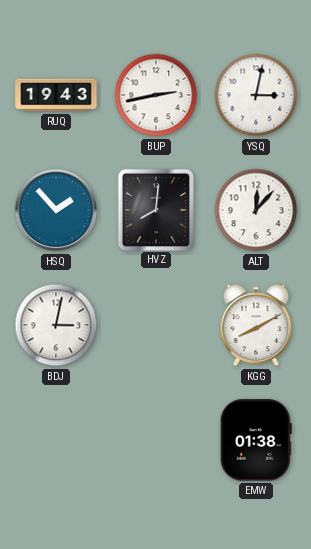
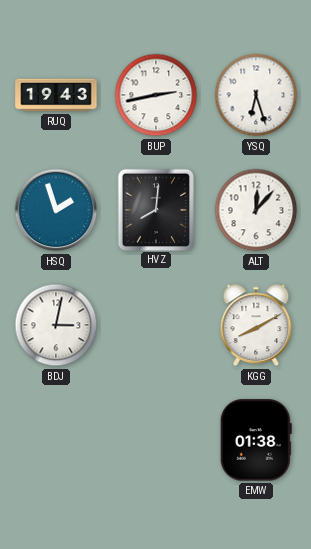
YSQ: 3:02 -> 6:27
HSQ: 1:53 -> 1:57
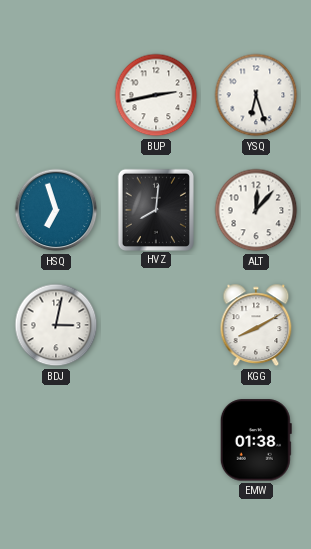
RUQ: 19:43 -> none
HSQ: 1:57 -> 6:57
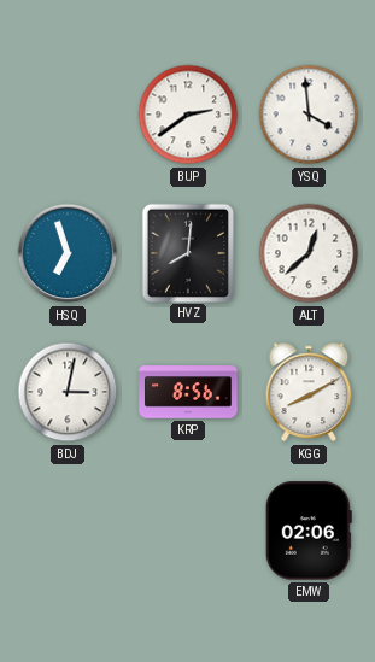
BUP: 2:43 -> 2:39
YSQ: 6:27 -> 3:59
ALT: 12:07 -> 12:38
KRP: none -> 8:56
EMW: 01:38 -> 02:06
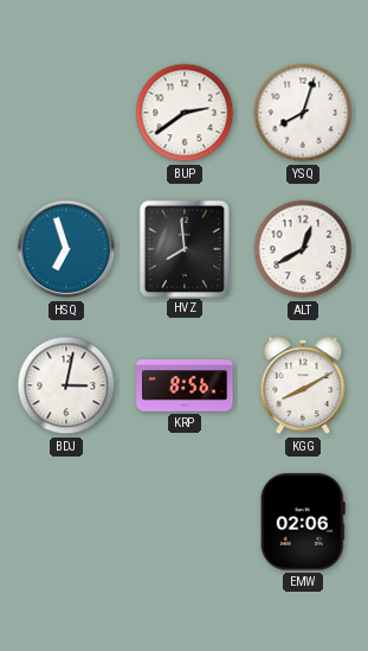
YSQ: 3:59 -> 8:03
HVZ: 8:01 -> 7:59
ALT: 12:38 -> 12:40
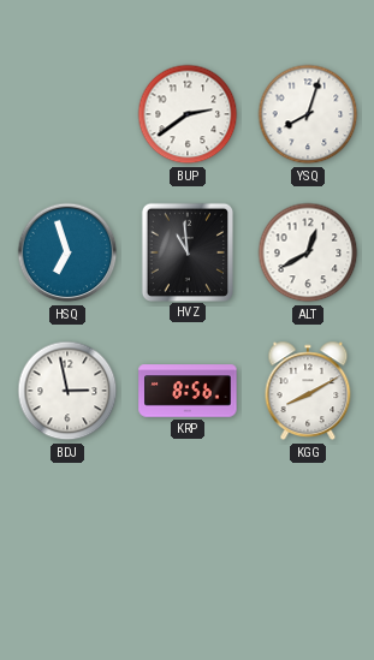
HVZ: 7:59 -> 10:59
BDJ: 3:02 -> 2:58
EMW: 02:06 -> none
